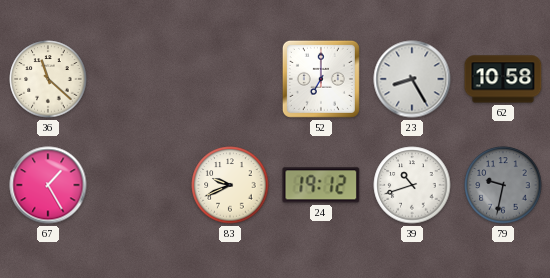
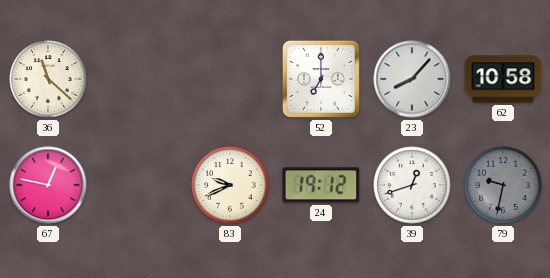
23: 8:25 -> 8:07
67: 1:25 -> 12:47
39: 10:42 -> 12:42
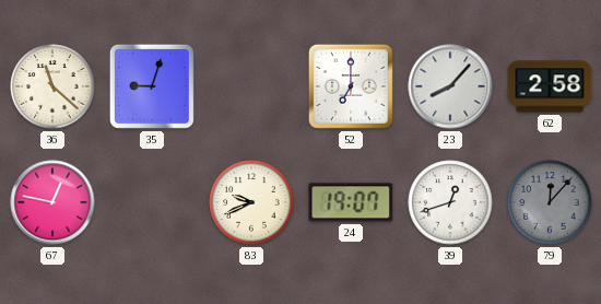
35: none -> 9:03
62: 10:58 -> 2:58
24: 19:12 -> 19:07
79: 9:32 -> 12:07
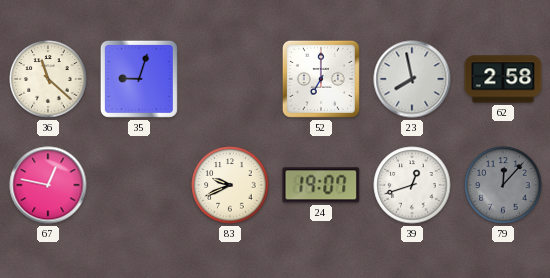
23: 8:07 -> 7:58
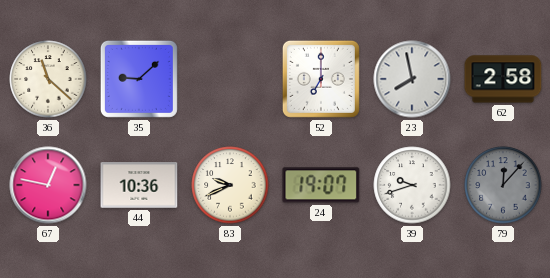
35: 9:03 -> 9:08
44: none -> 10:36
39: 12:42 -> 9:42
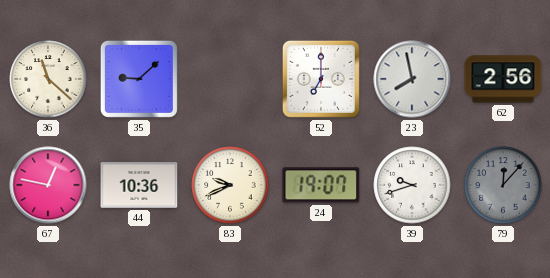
62: 2:58 -> 2:56
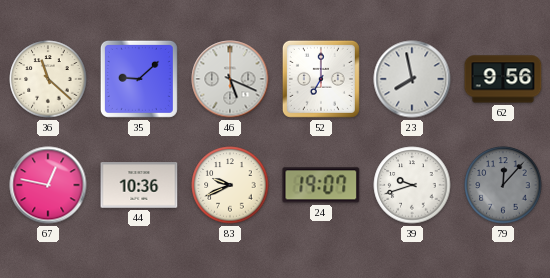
46: none -> 5:19
62: 2:56 -> 9:56
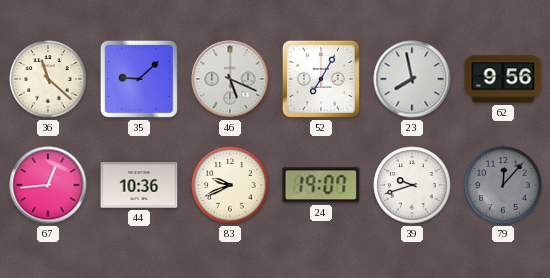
52: 7:00 -> 7:05
67: 12:47 -> 12:44
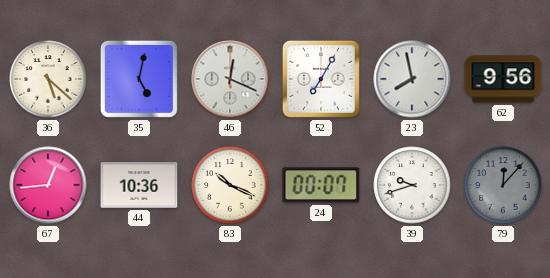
36: 11:22 -> 5:22
35: 9:08 -> 5:02
46: 5:19 -> 12:19
83: 9:41 -> 10:19
24: 19:07 -> 00:07
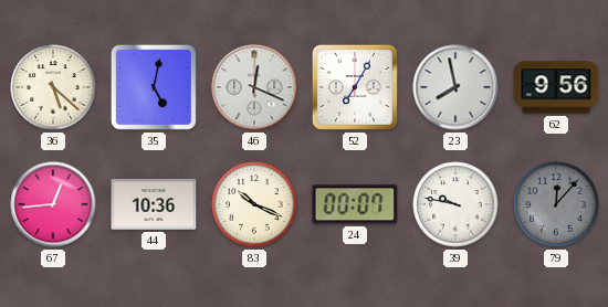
39: 9:42 -> 9:47
